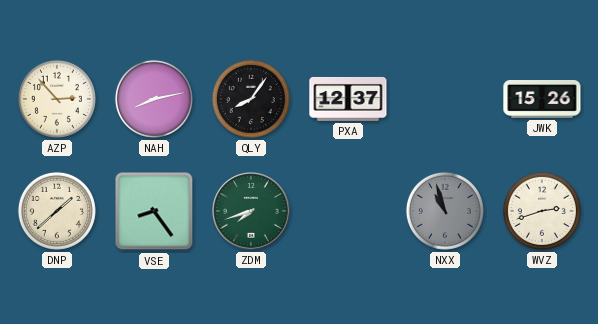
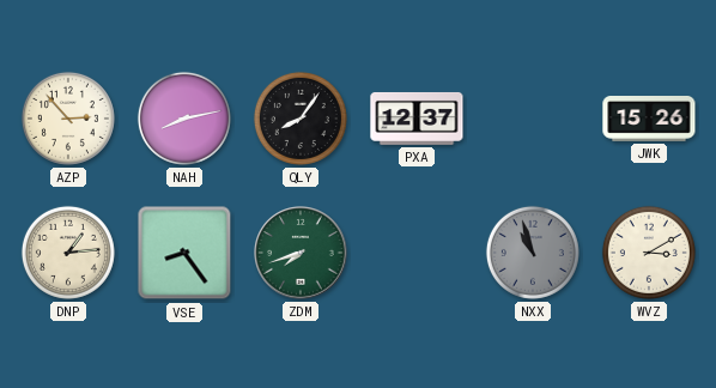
DNP: 1:38 -> 1:14
WVZ: 2:42 -> 3:10
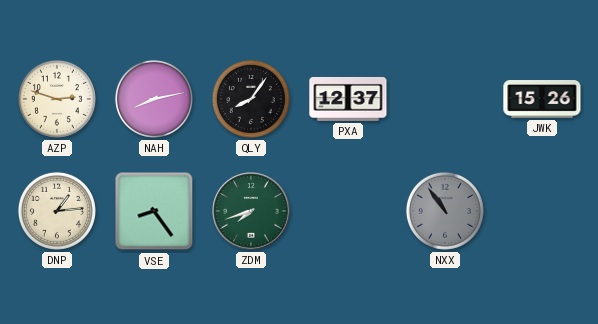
AZP: 2:53 -> 2:48
NXX: 10:57 -> 10:54
WVZ: 3:10 -> none
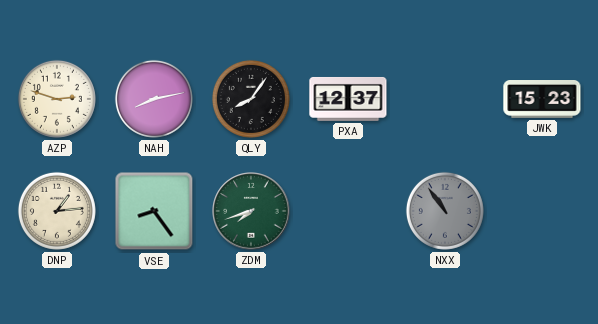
JWK: 15:26 -> 15:23
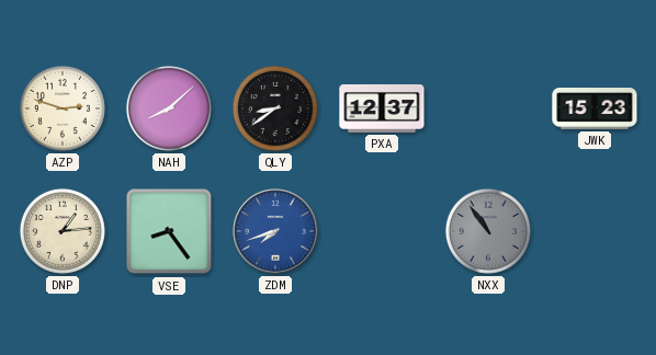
NAH: 8:13 -> 8:08
QLY: 8:06 -> 8:39
ZDM dial: green -> blue
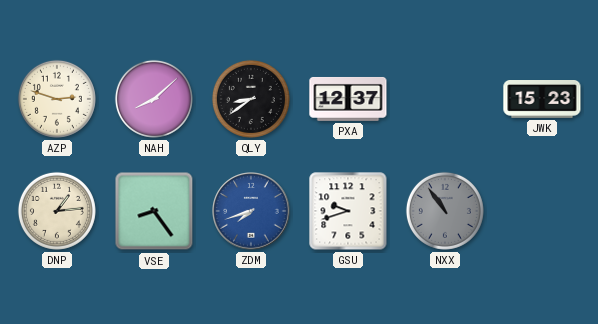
GSU: none -> 9:42
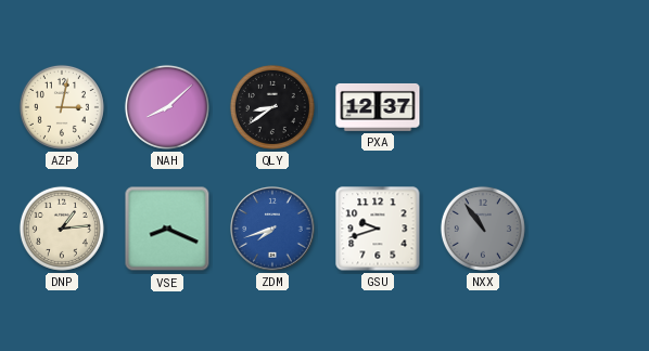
AZP: 2:48 -> 3:02
JWK: 15:23 -> none
VSE: 8:24 -> 8:19
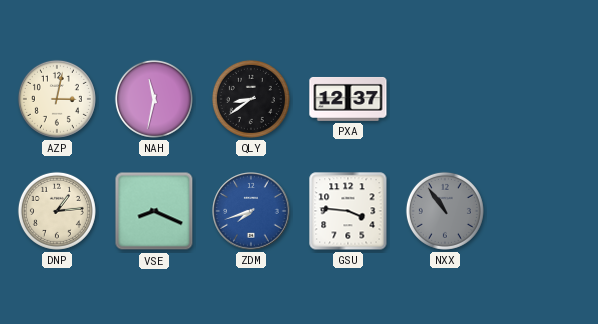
NAH: 8:08 -> 11:32
GSU: 9:42 -> 3:46
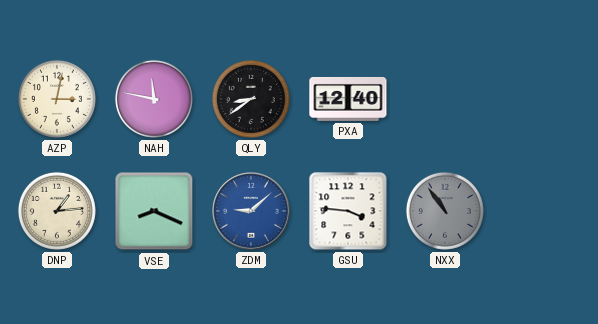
NAH: 11:32 -> 11:47
PXA: 12:37 -> 12:40
ZDM: 7:42 -> 9:08
